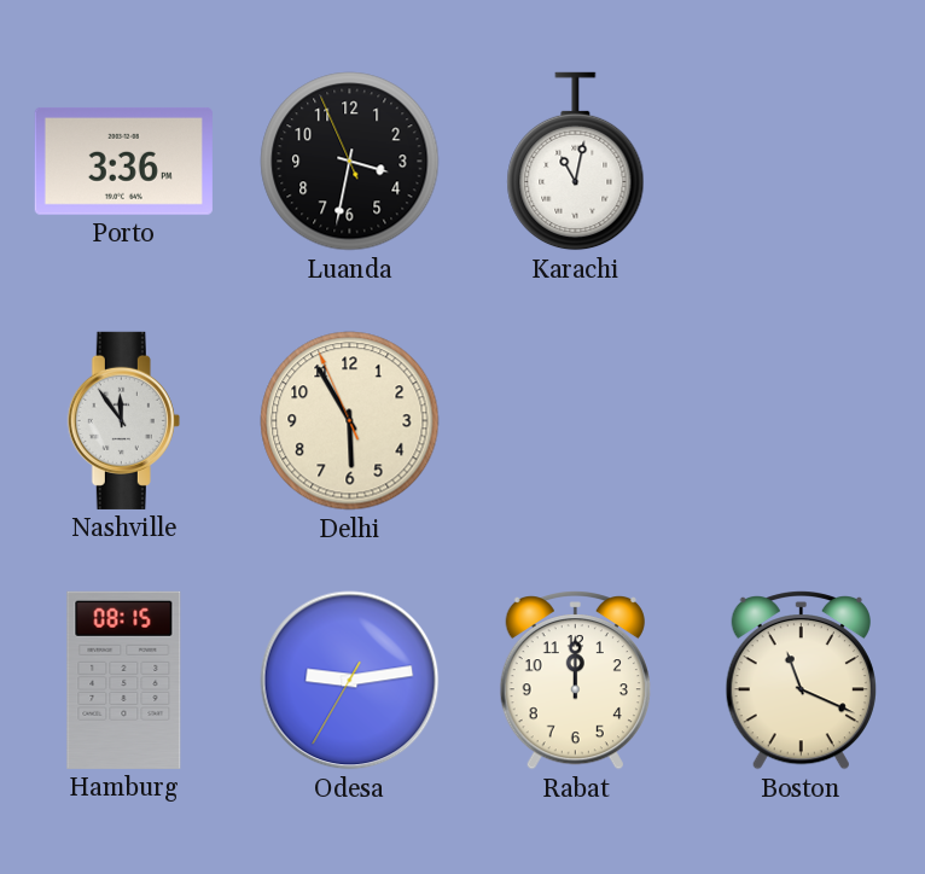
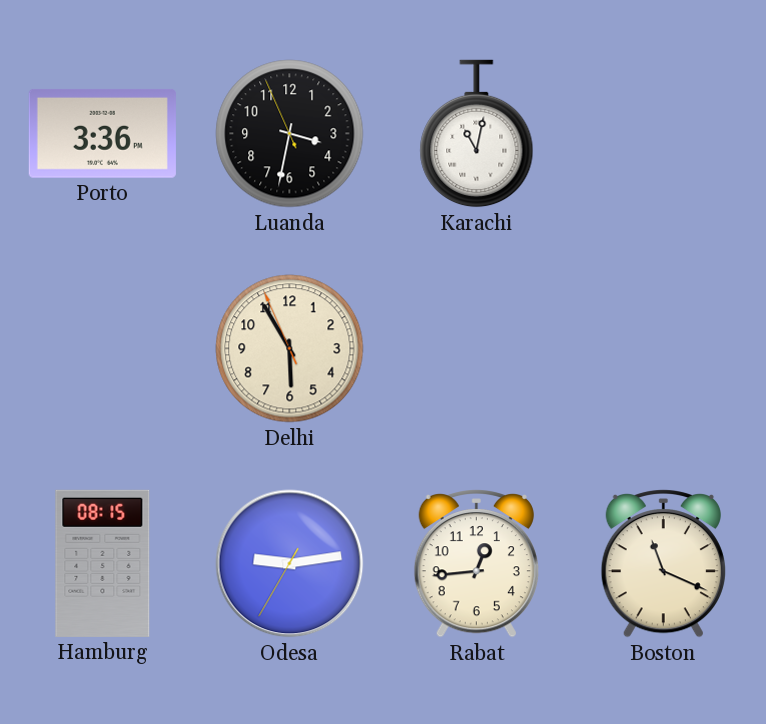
Nashville: 11:54 -> none
Rabat: 12:00 -> 12:44
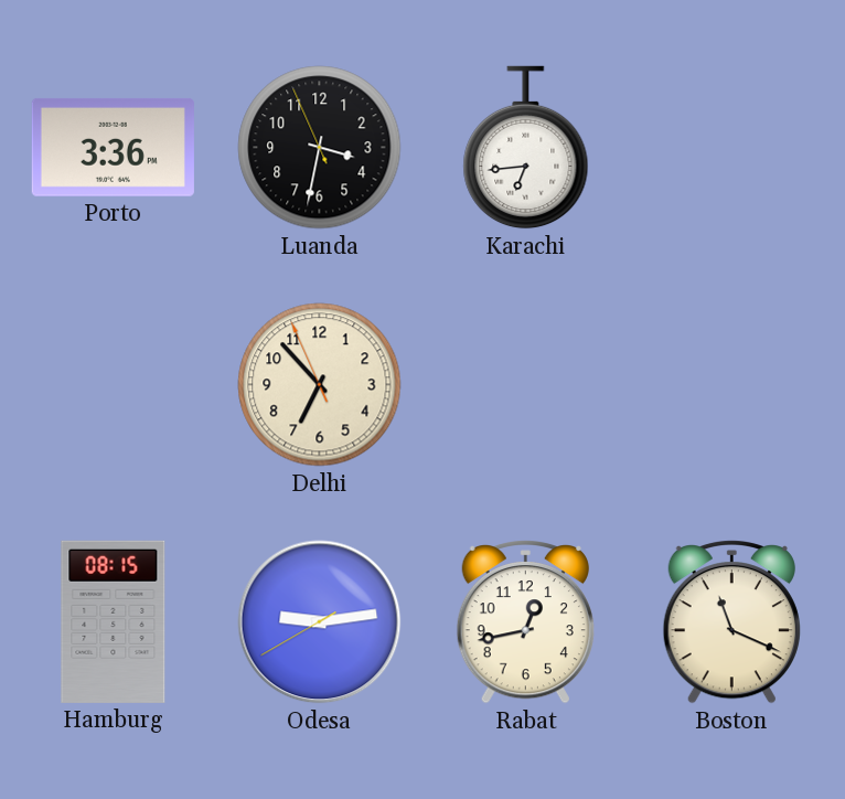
Karachi: 11:02 -> 6:44
Delhi: 5:54 -> 6:52
Odesa: 9:13:35 -> 9:13:40
Rabat: 12:44 -> 12:43
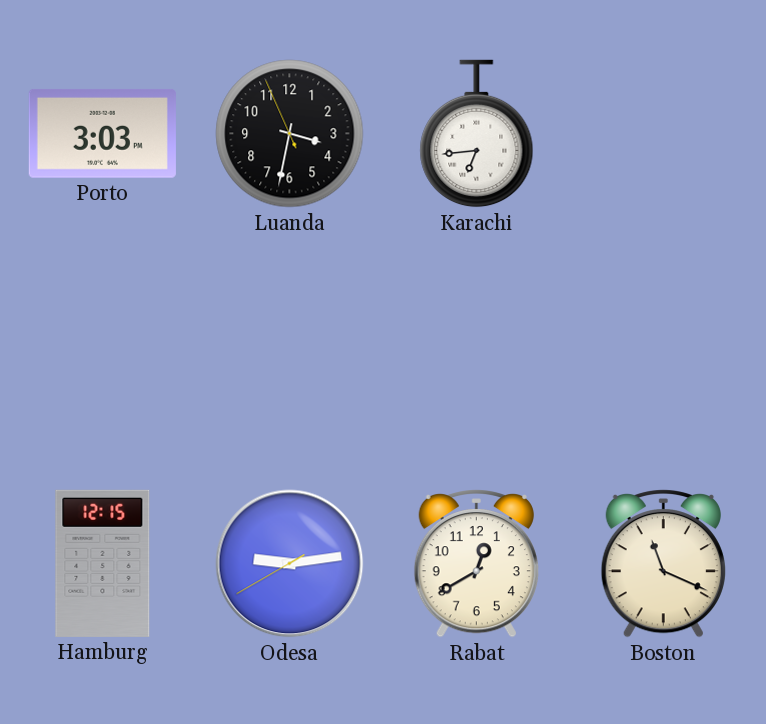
Porto: 3:36 -> 3:03
Delhi: 6:52 -> none
Hamburg: 08:15 -> 12:15
Rabat: 12:43 -> 12:40
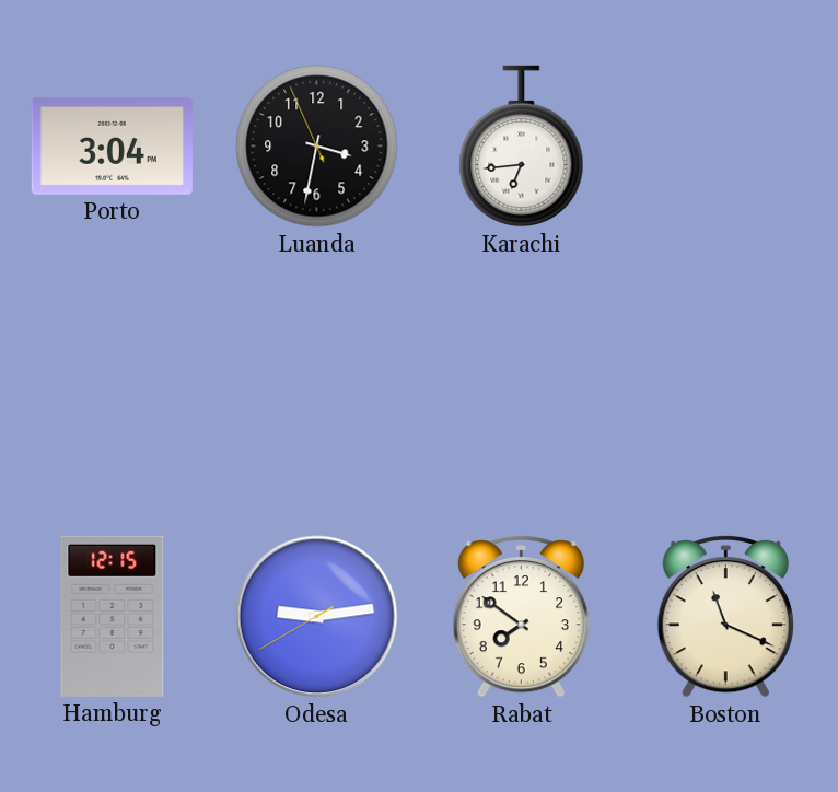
Porto: 3:03 -> 3:04
Rabat: 12:40 -> 7:51
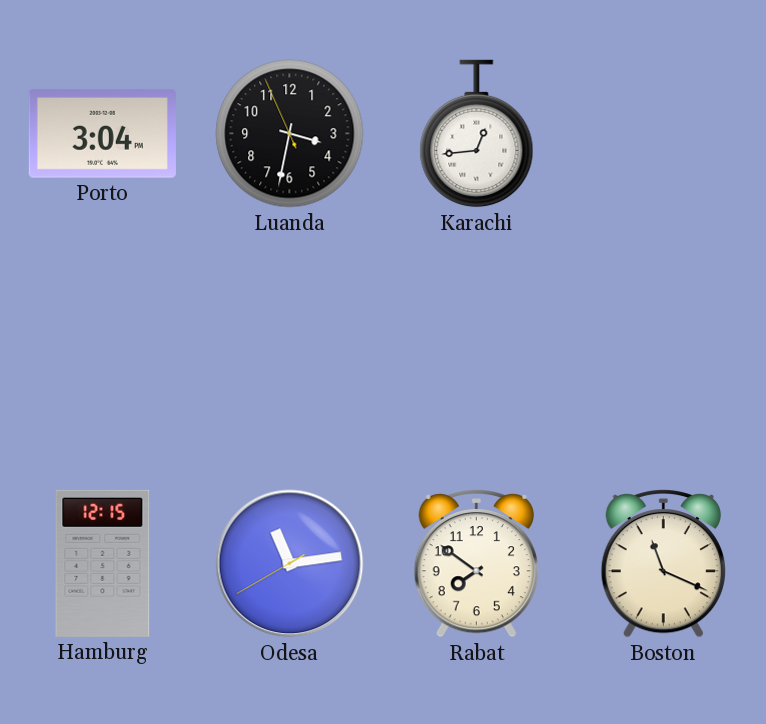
Karachi: 6:44 -> 12:44
Odesa: 9:13 -> 11:13
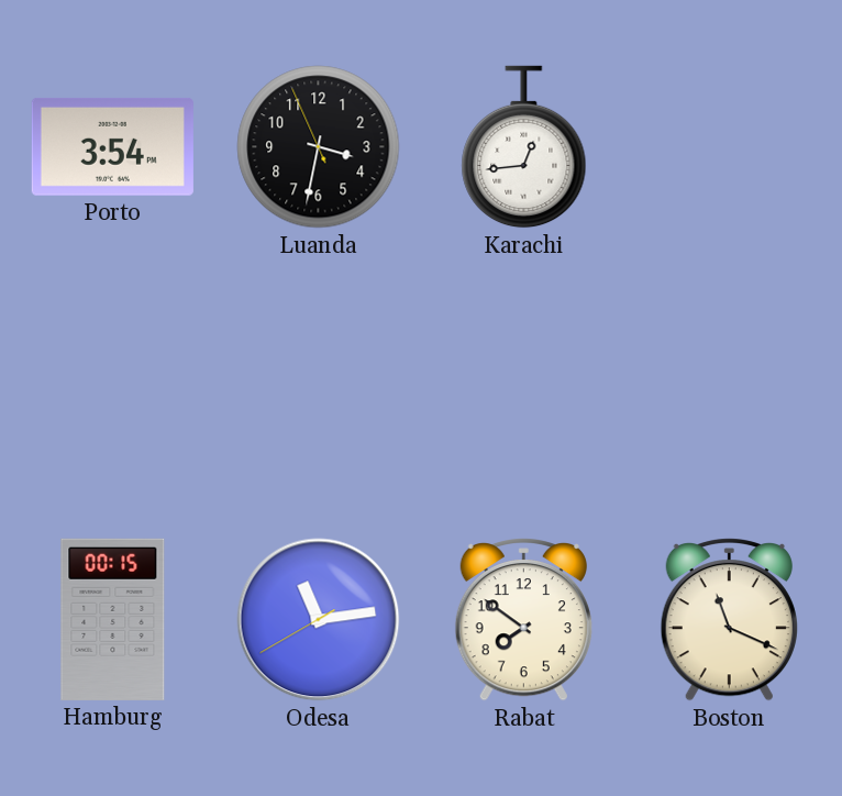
Porto: 3:04 -> 3:54
Hamburg: 12:15 -> 00:15
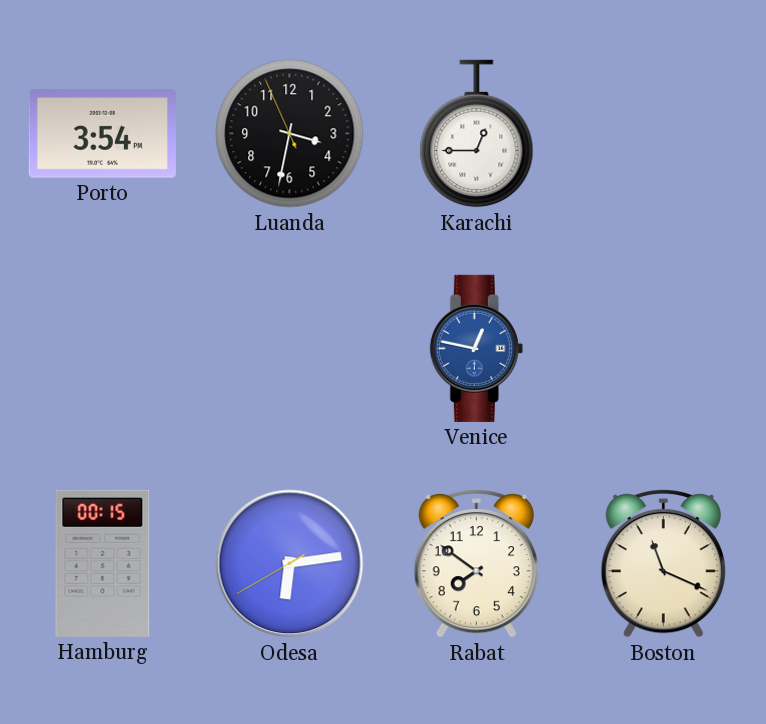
Karachi: 12:44 -> 12:45
Venice: none -> 12:47
Odesa: 11:13 -> 6:13
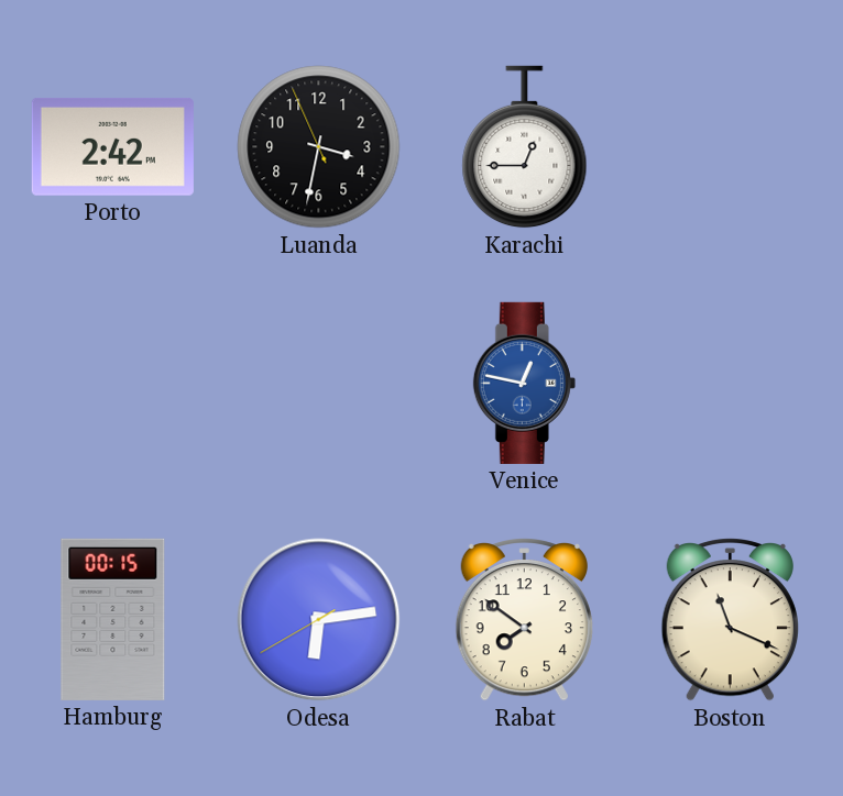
Porto: 3:54 -> 2:42
